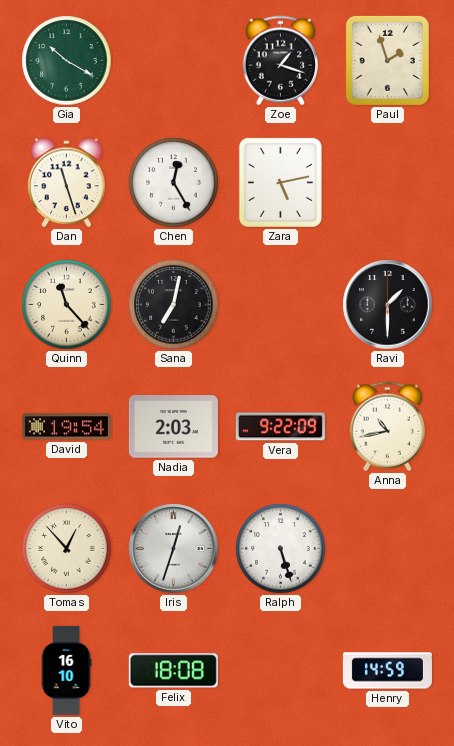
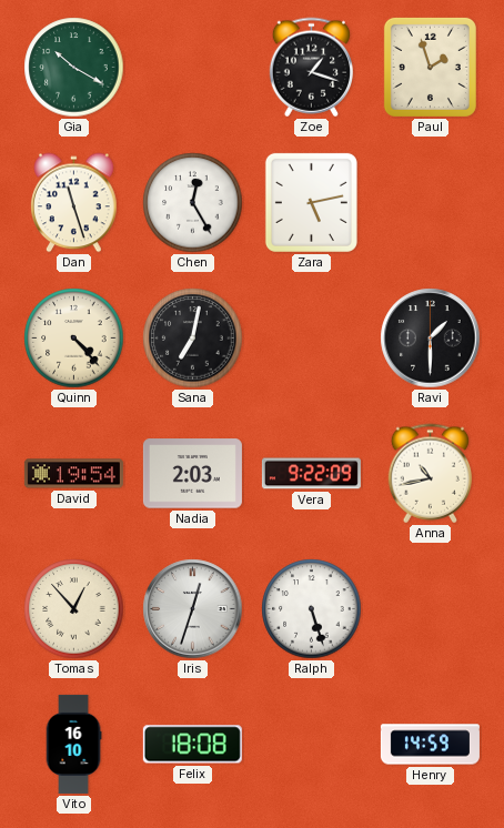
Quinn: 11:23 -> 4:23
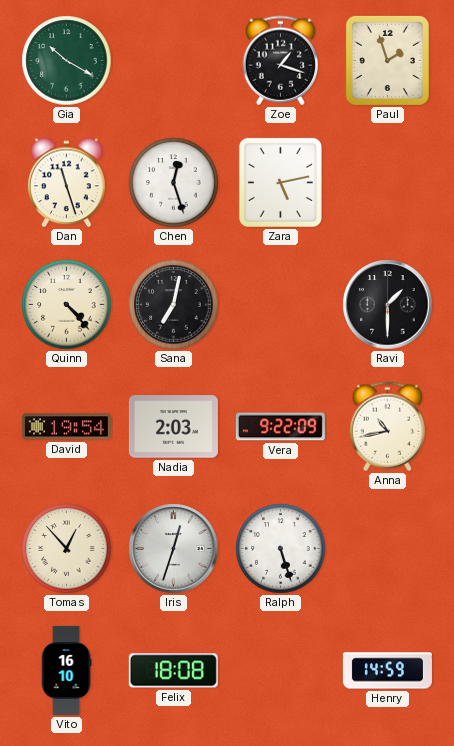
Chen: 12:25 -> 12:27
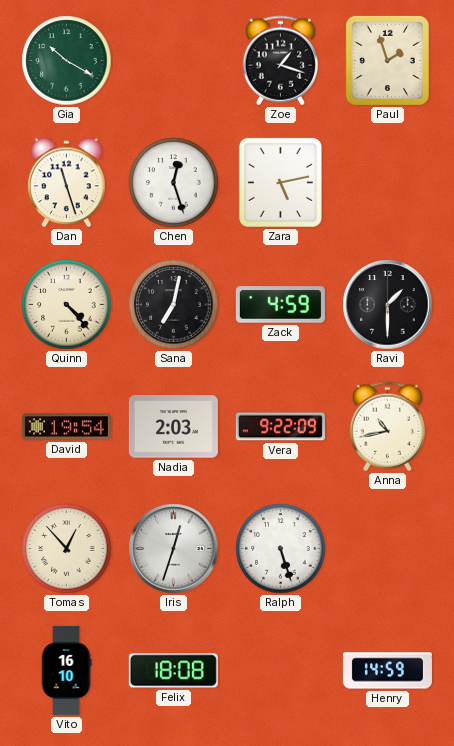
Zack: none -> 4:59
